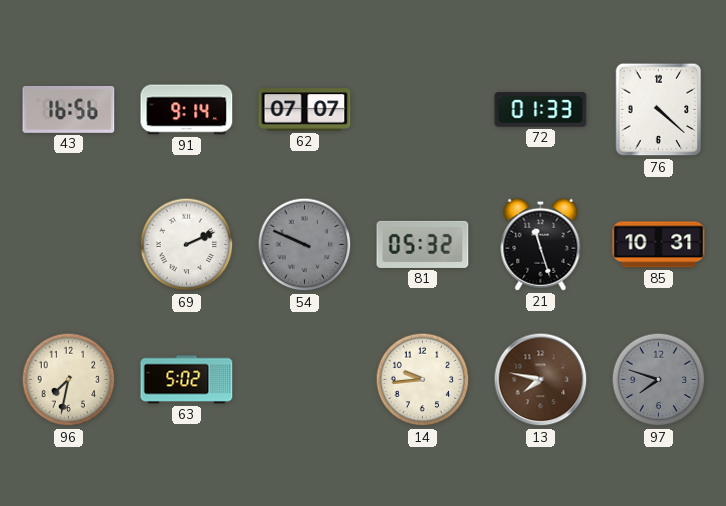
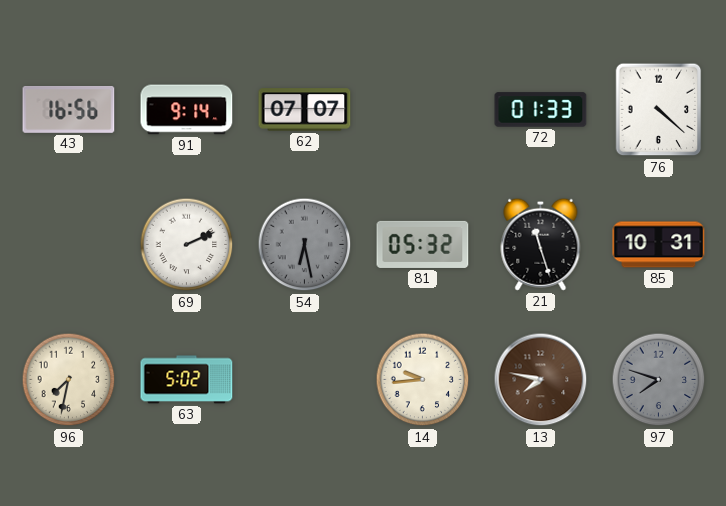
54: 9:49 -> 6:28
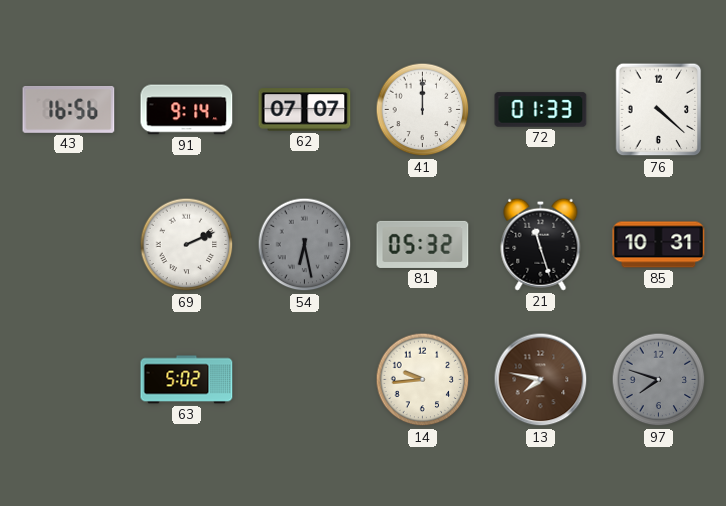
41: none -> 12:00
96: 7:32 -> none
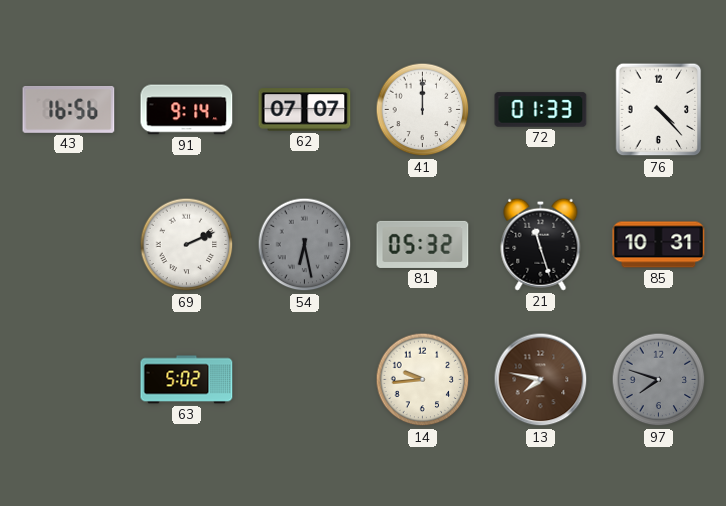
76: 4:22 -> 4:23
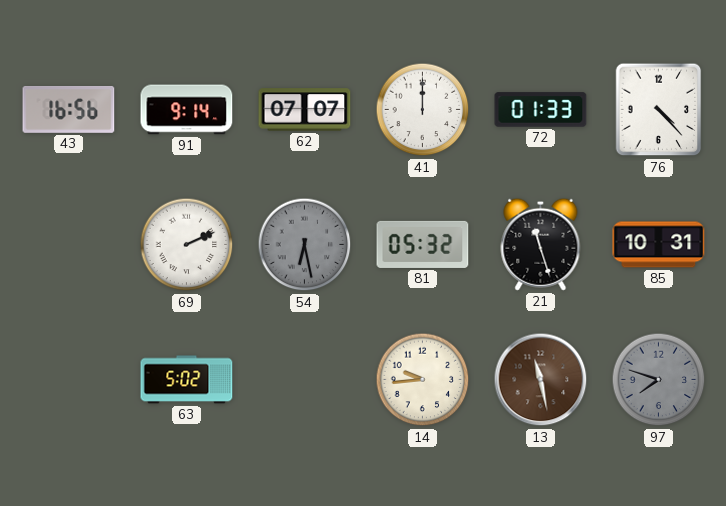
13: 7:47 -> 11:28
